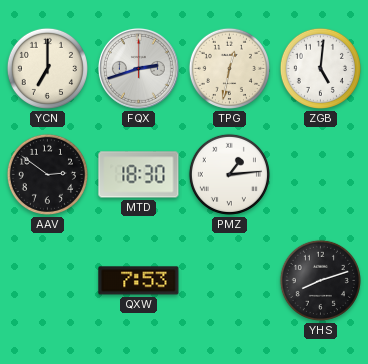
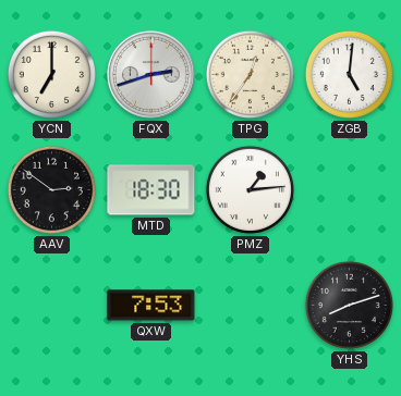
TPG: 12:32 -> 12:36
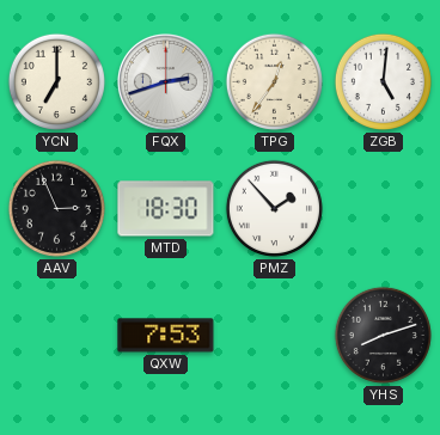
AAV: 2:51 -> 2:56
PMZ: 1:14 -> 1:53
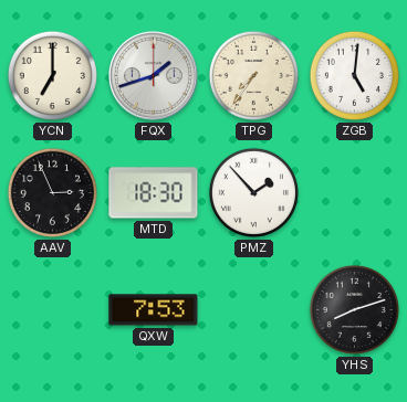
FQX: 2:42 -> 1:42
TPG: 12:36 -> 7:36
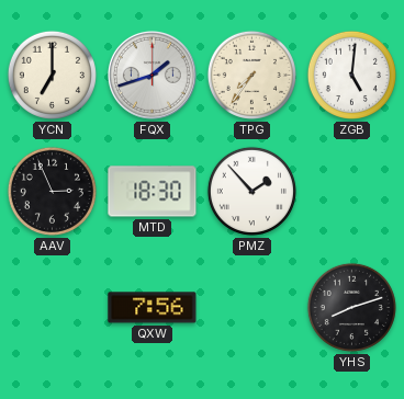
QXW: 7:53 -> 7:56
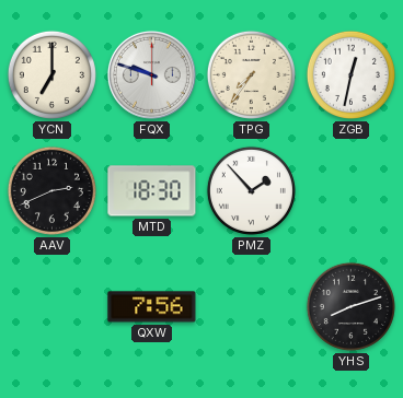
FQX: 1:42 -> 9:48
ZGB: 5:01 -> 12:32
AAV: 2:56 -> 2:41
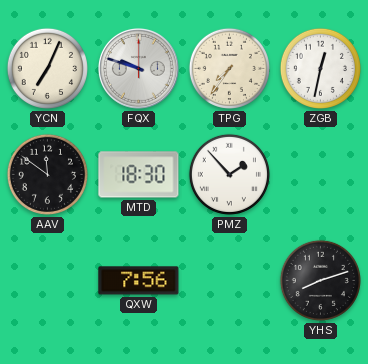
YCN: 7:00 -> 7:04
AAV: 2:41 -> 11:51
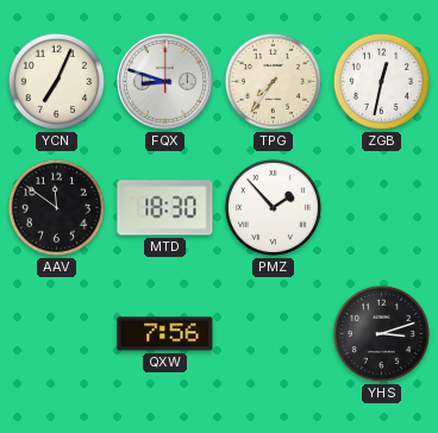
FQX: 9:48 -> 8:48
YHS: 8:12 -> 3:12
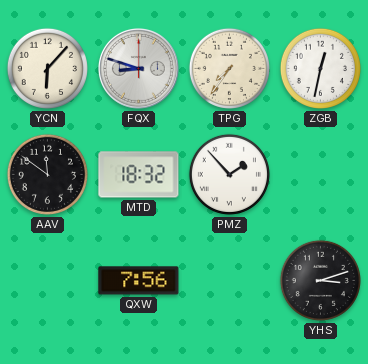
YCN: 7:04 -> 6:07
MTD: 18:30 -> 18:32
